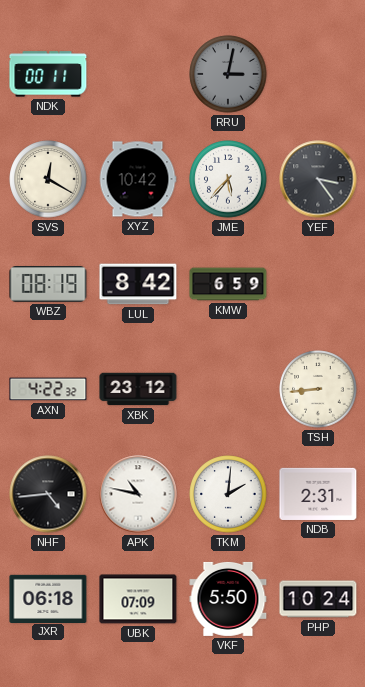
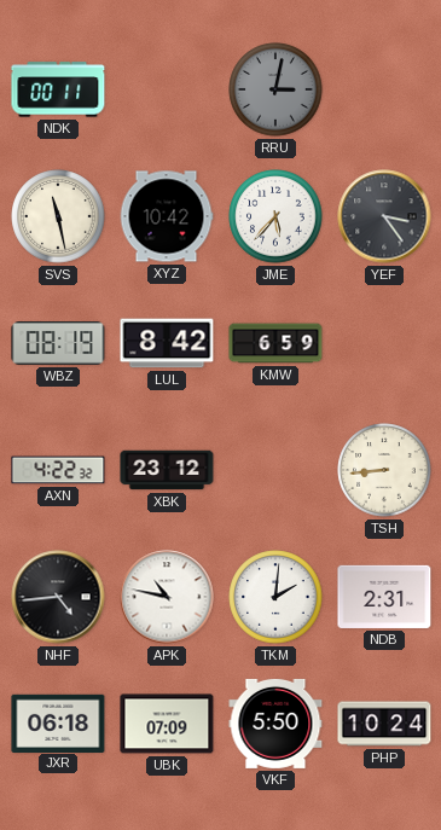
SVS: 12:20 -> 11:28
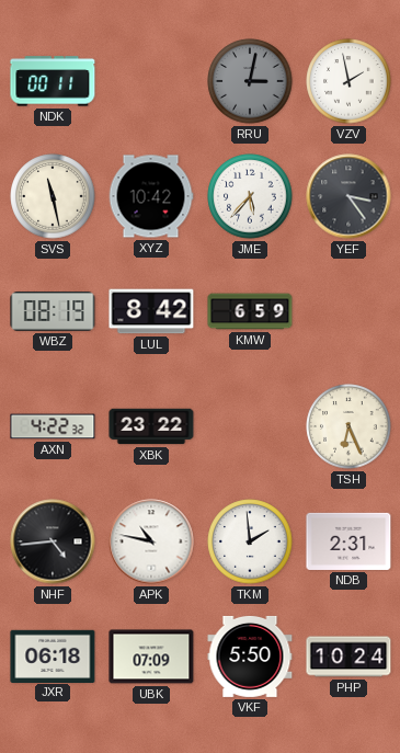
VZV: none -> 1:58
XBK: 23:12 -> 23:22
TSH: 8:44 -> 6:26
TKM: 2:01 -> 1:59
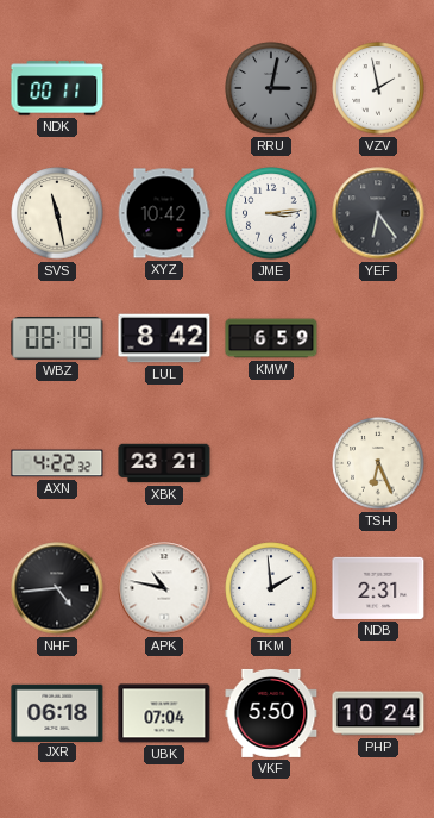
JME: 5:37 -> 3:14
YEF: 3:24 -> 6:24
XBK: 23:22 -> 23:21
UBK: 07:09 -> 07:04
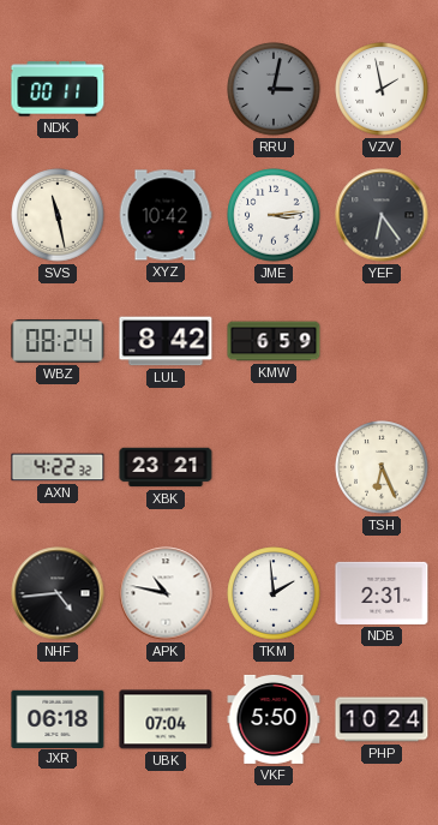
WBZ: 08:19 -> 08:24
